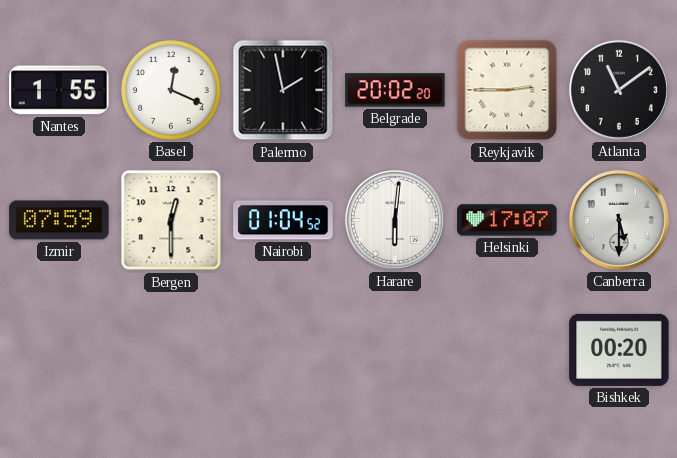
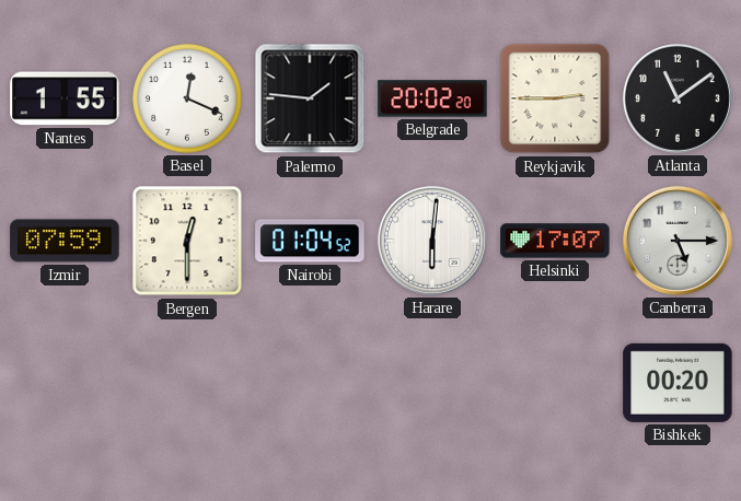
Palermo: 1:58 -> 1:46
Canberra: 5:30 -> 5:15
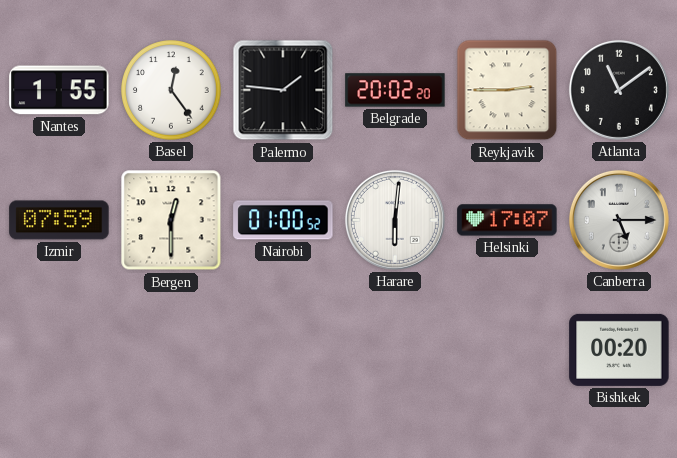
Basel: 12:19 -> 12:24
Nairobi: 01:04 -> 01:00
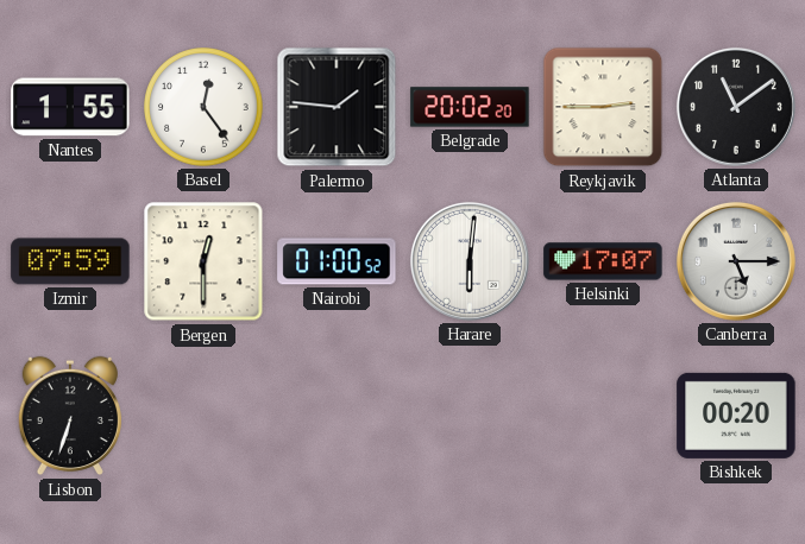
Lisbon: none -> 6:33
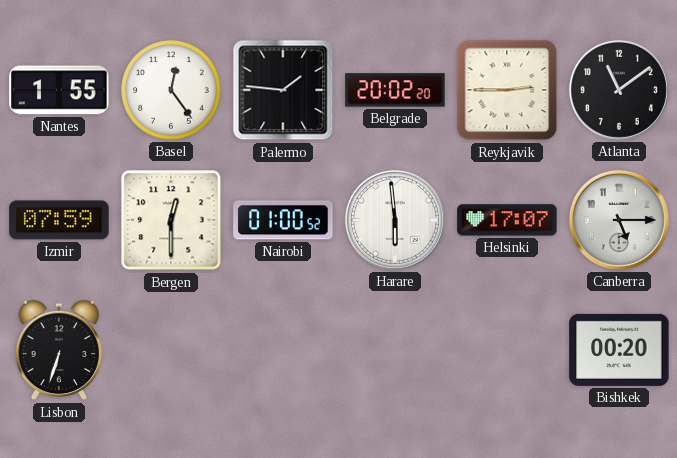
Harare: 6:01 -> 5:59
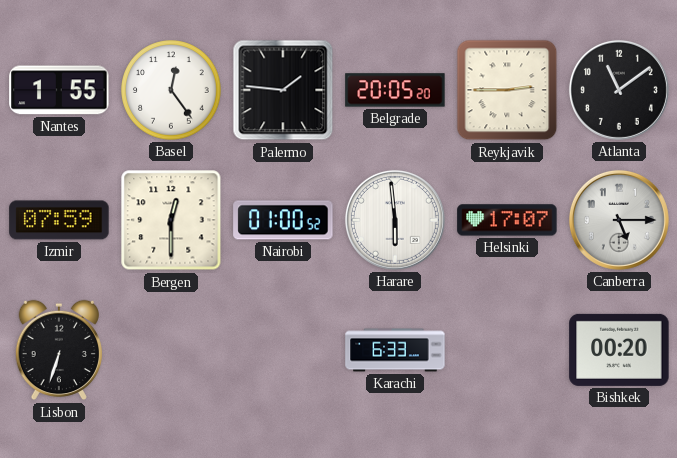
Belgrade: 20:02 -> 20:05
Karachi: none -> 6:33
